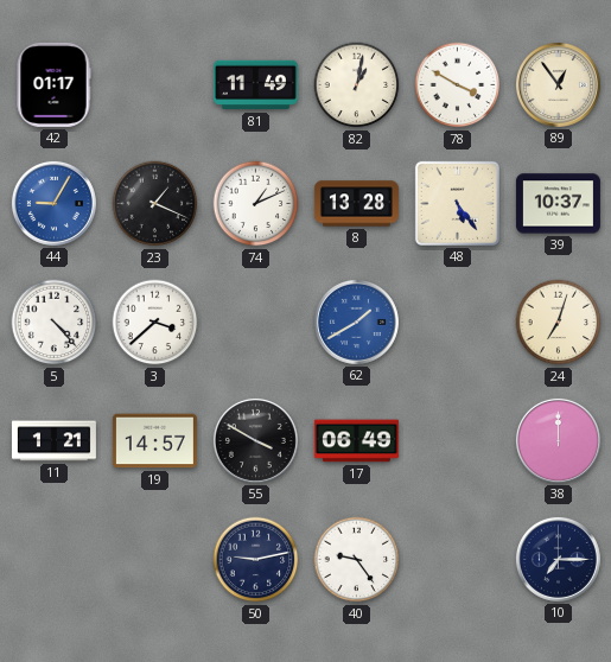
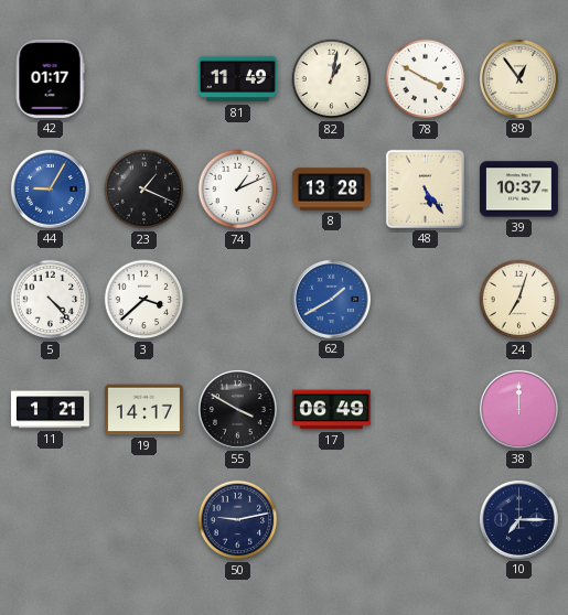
19: 14:57 -> 14:17
40: 9:24 -> none
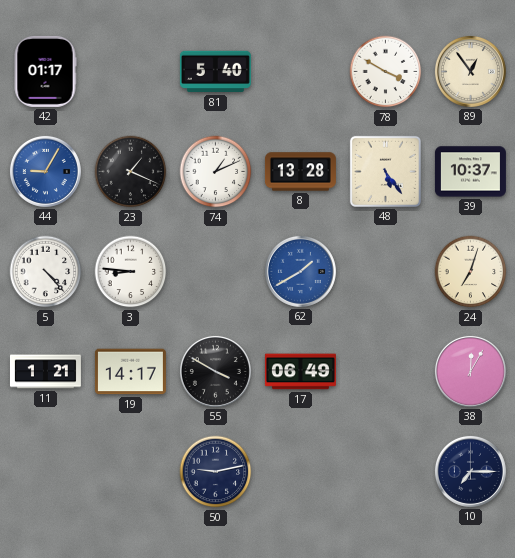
81: 11:49 -> 5:40
82: 1:02 -> none
3: 3:38 -> 8:46
38: 12:00 -> 12:05
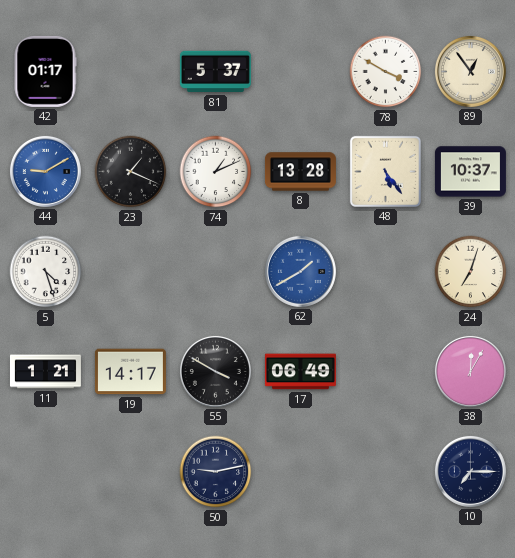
81: 5:40 -> 5:37
44: 9:05 -> 9:10
5: 4:23 -> 4:27
3: 8:46 -> none
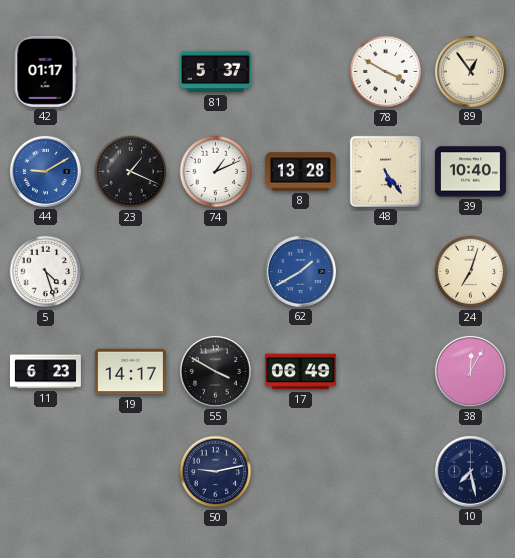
39: 10:37 -> 10:40
11: 1:21 -> 6:23
10: 7:15 -> 7:28
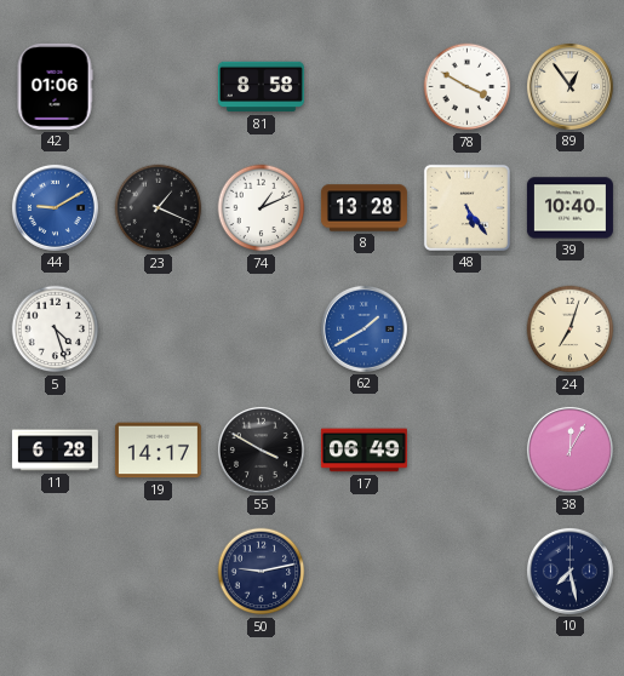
42: 01:17 -> 01:06
81: 5:37 -> 8:58
11: 6:23 -> 6:28
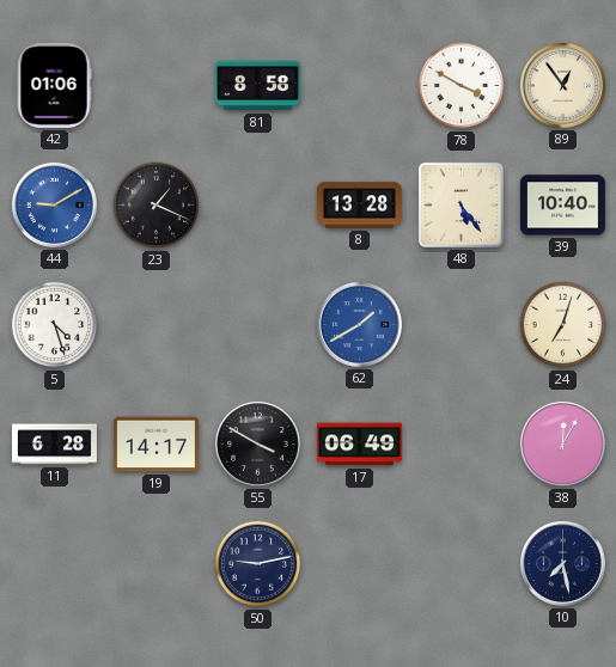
74: 1:11 -> none
